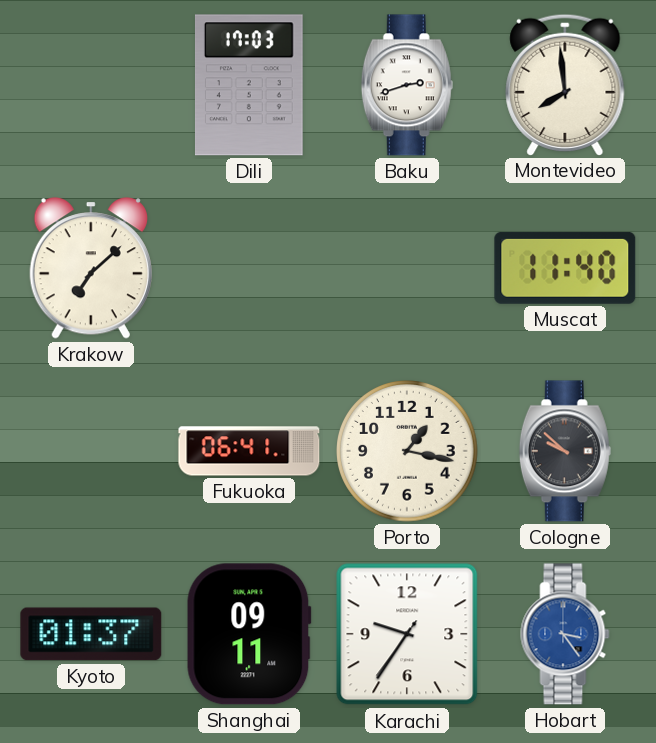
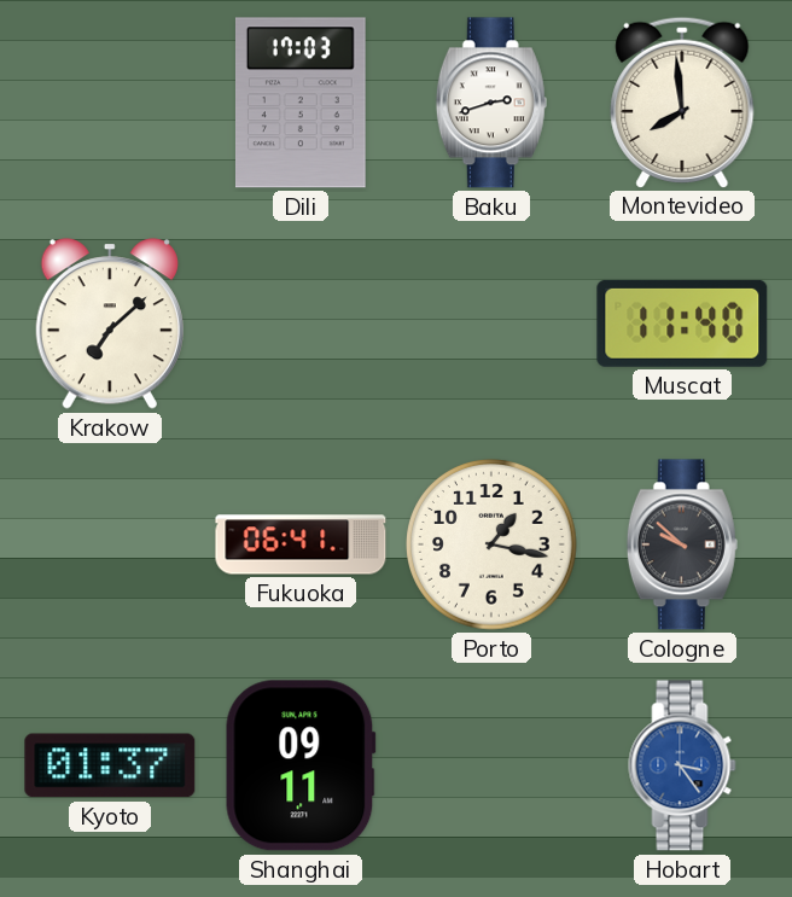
Karachi: 9:35 -> none
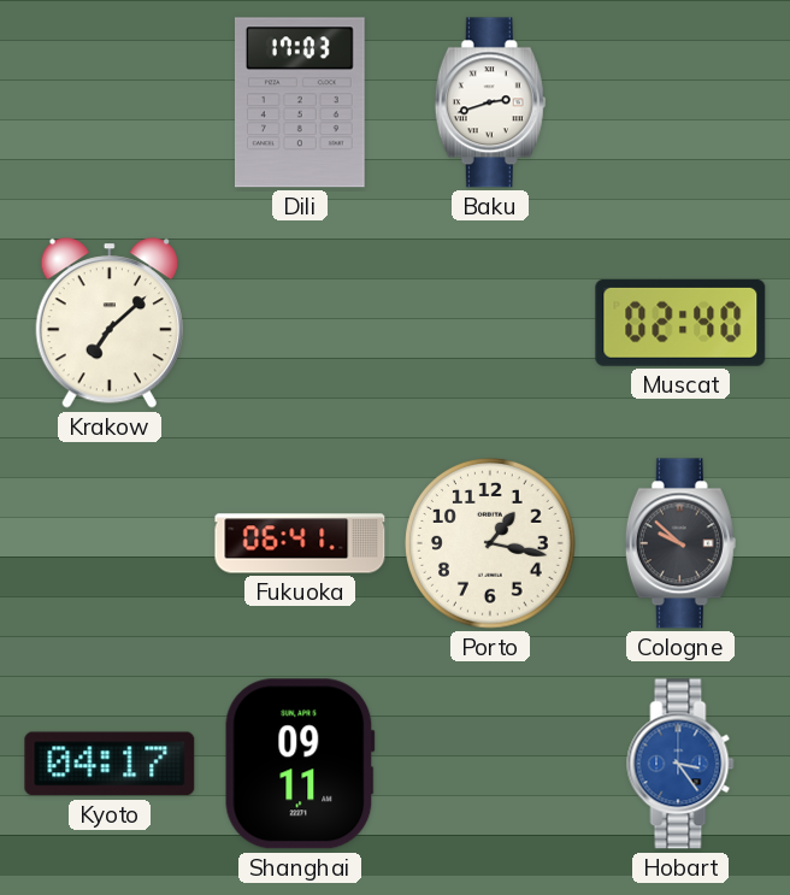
Montevideo: 7:59 -> none
Muscat: 11:40 -> 02:40
Kyoto: 01:37 -> 04:17
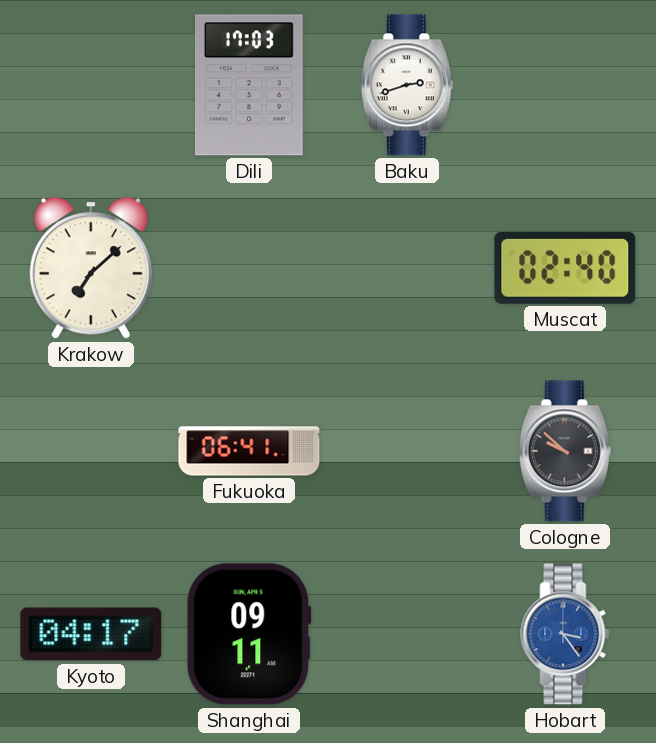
Porto: 1:17 -> none
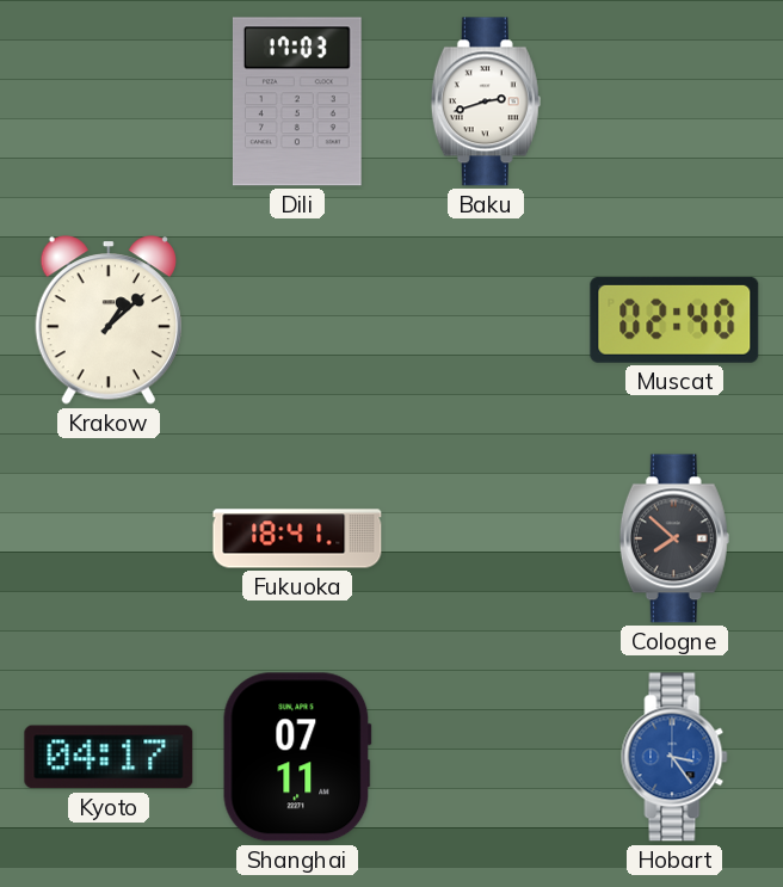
Krakow: 7:08 -> 1:08
Fukuoka: 06:41 -> 18:41
Cologne: 9:52 -> 7:52
Shanghai: 09:11 -> 07:11
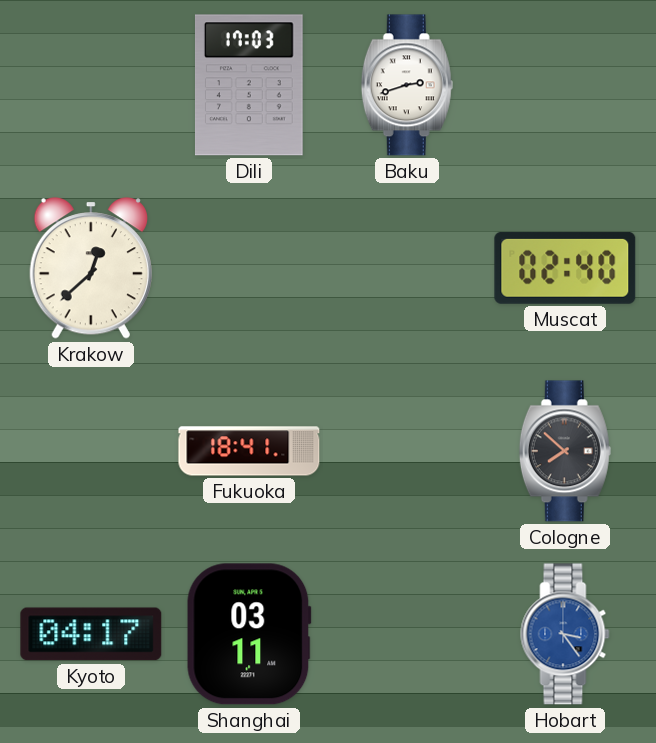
Krakow: 1:08 -> 12:38
Shanghai: 07:11 -> 03:11
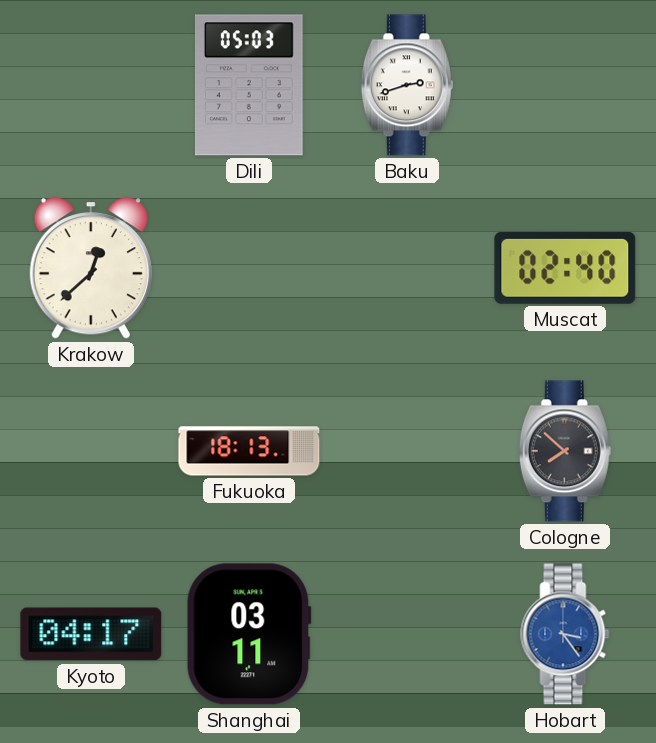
Dili: 17:03 -> 05:03
Fukuoka: 18:41 -> 18:13
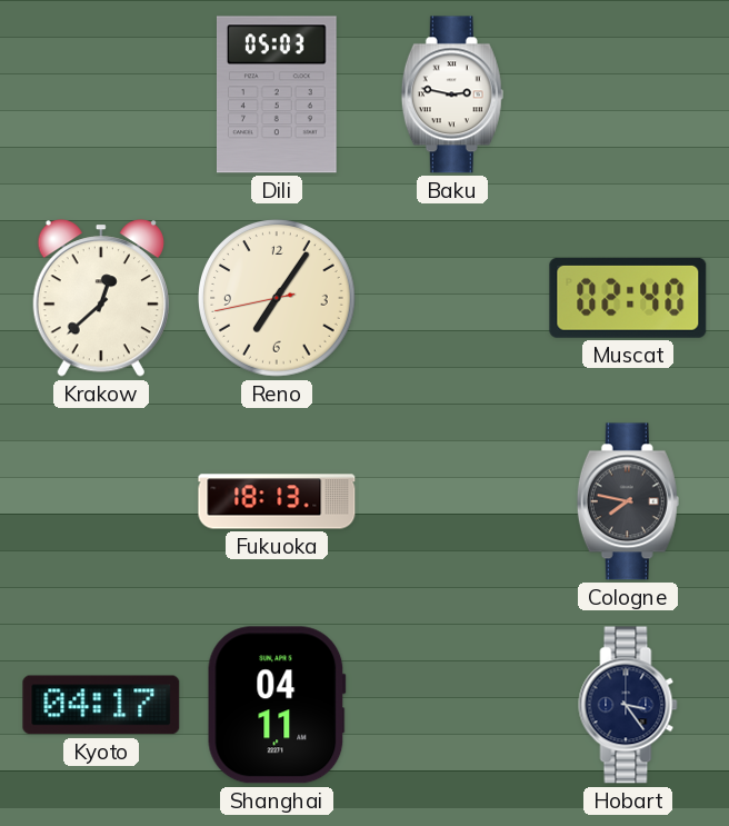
Baku: 2:42 -> 2:47
Reno: none -> 7:05
Cologne: 7:52 -> 7:47
Shanghai: 03:11 -> 04:11
Hobart dial: blue -> navy
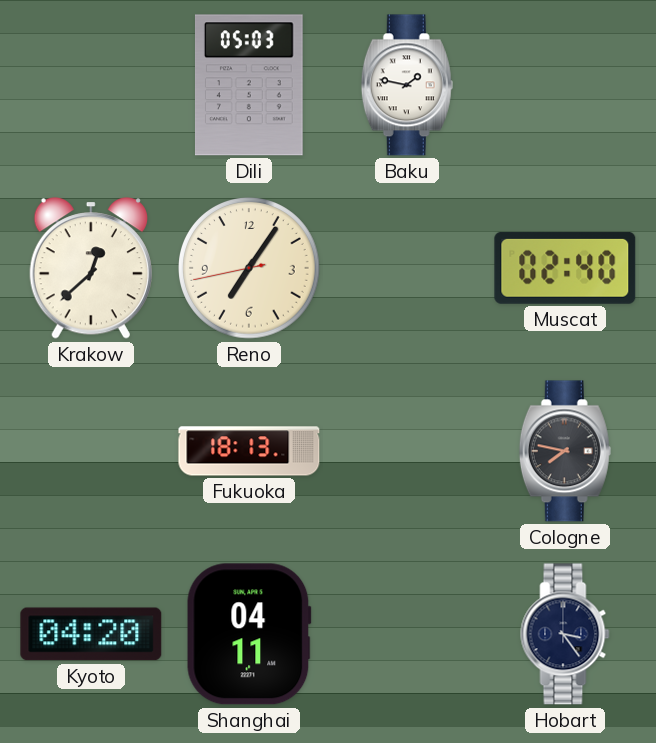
Baku: 2:47 -> 1:47
Kyoto: 04:17 -> 04:20
